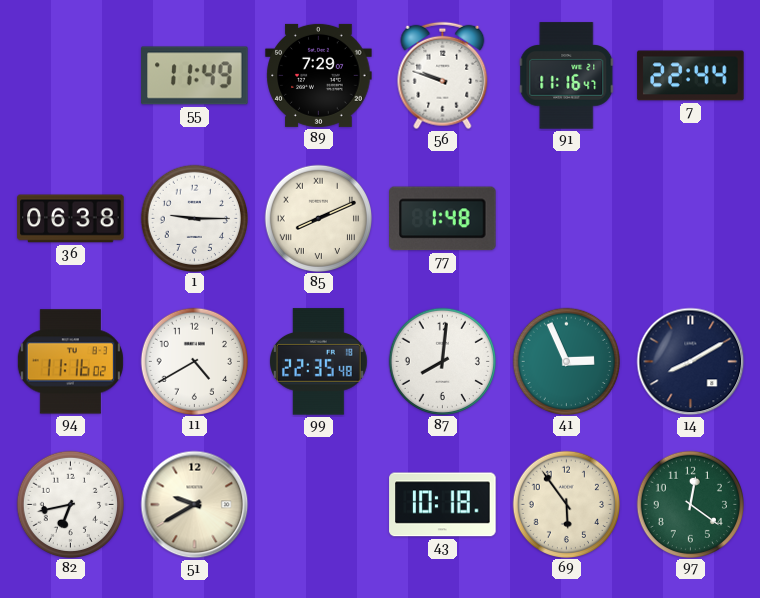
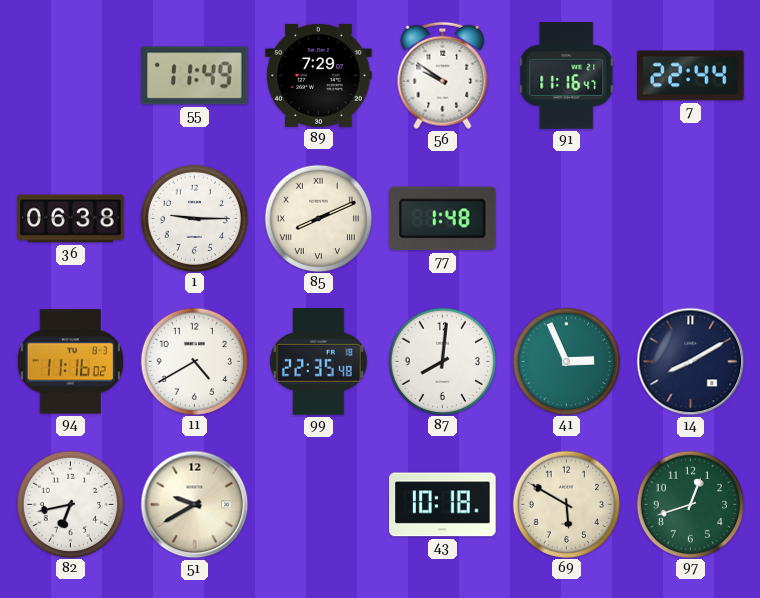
56: 9:48 -> 9:51
69: 5:54 -> 5:50
97: 12:21 -> 12:42
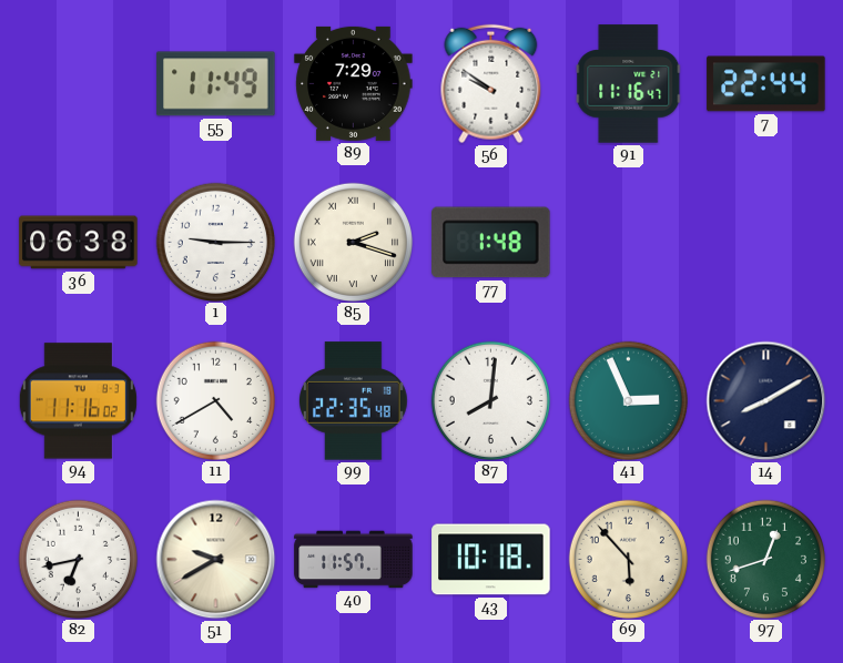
85: 8:11 -> 2:18
40: none -> 11:57
69: 5:50 -> 5:53
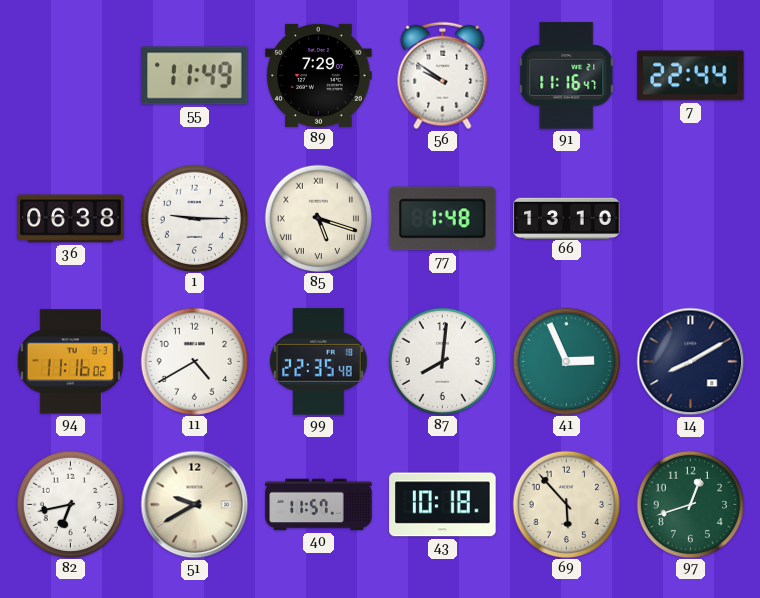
85: 2:18 -> 5:18
66: none -> 13:10
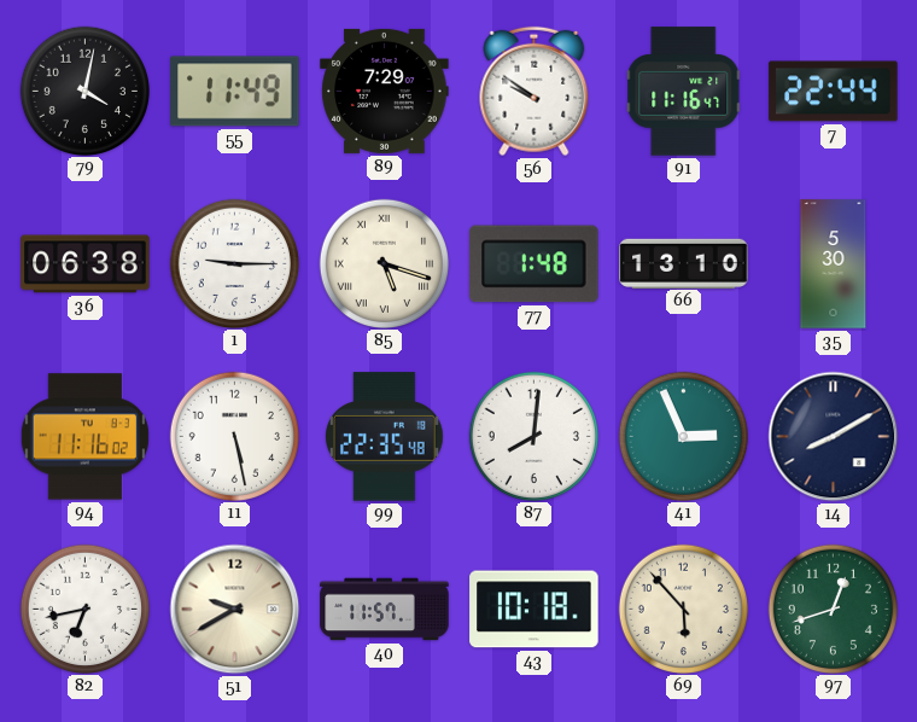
79: none -> 4:02
35: none -> 5:30
11: 4:40 -> 5:28
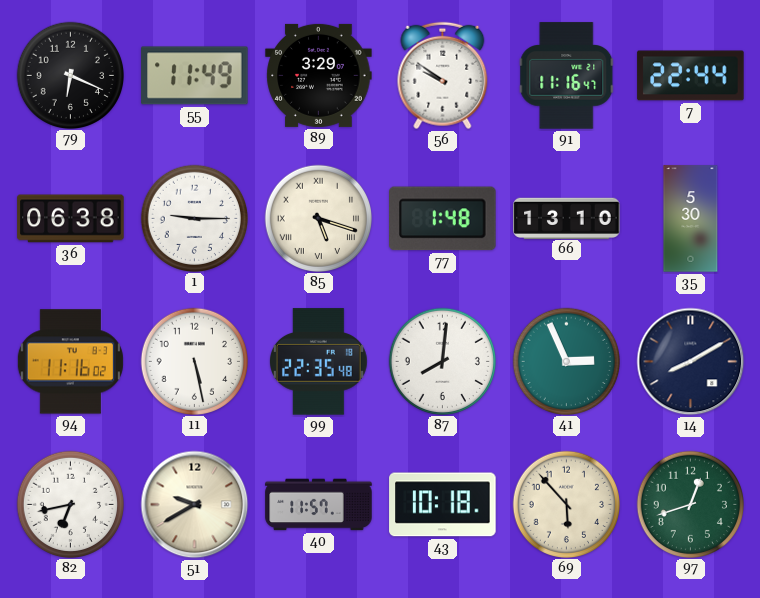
79: 4:02 -> 6:19
89: 7:29 -> 3:29
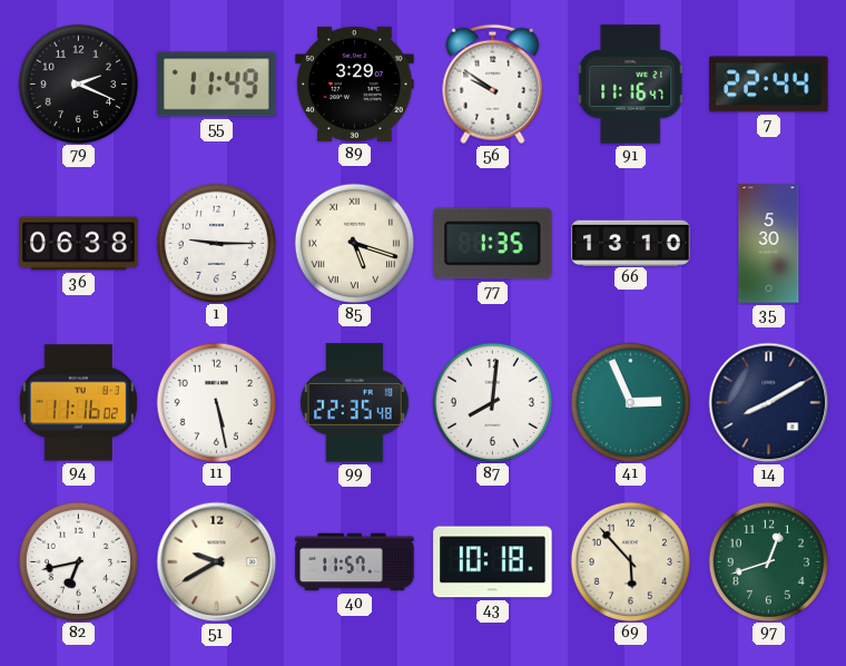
79: 6:19 -> 2:19
77: 1:48 -> 1:35
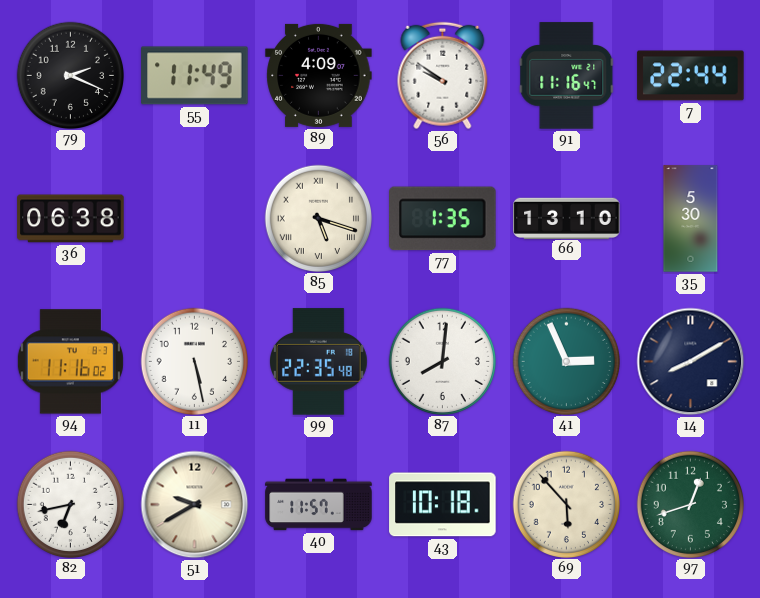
89: 3:29 -> 4:09
1: 9:15 -> none
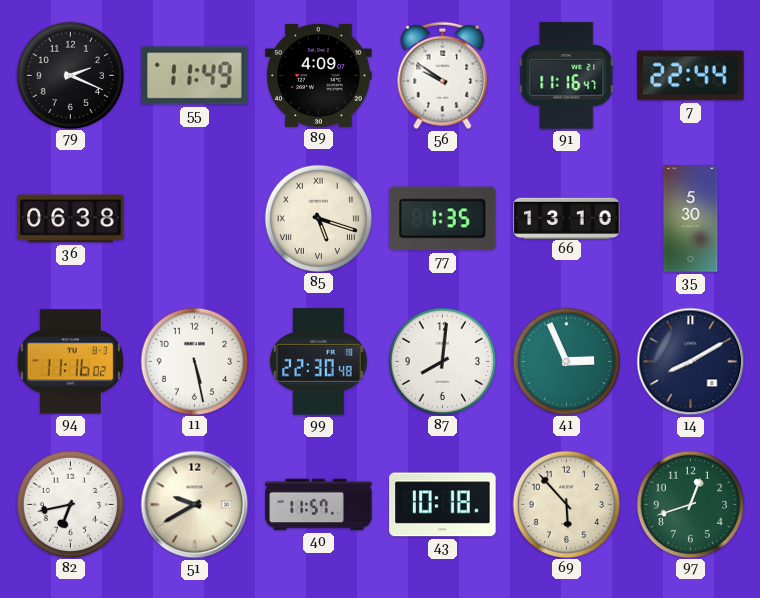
99: 22:35 -> 22:30
